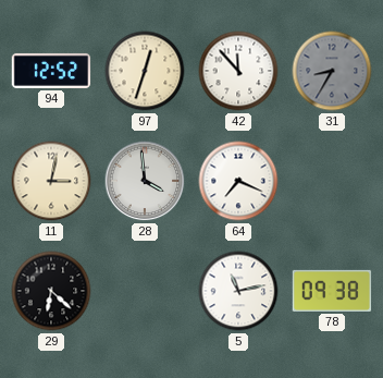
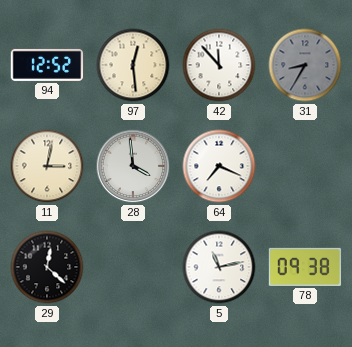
97: 12:33 -> 12:29
29: 6:22 -> 12:22
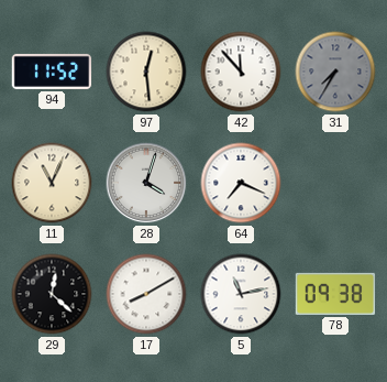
94: 12:52 -> 11:52
31: 8:35 -> 7:35
11: 3:02 -> 11:04
28: 3:59 -> 4:03
17: none -> 8:10
